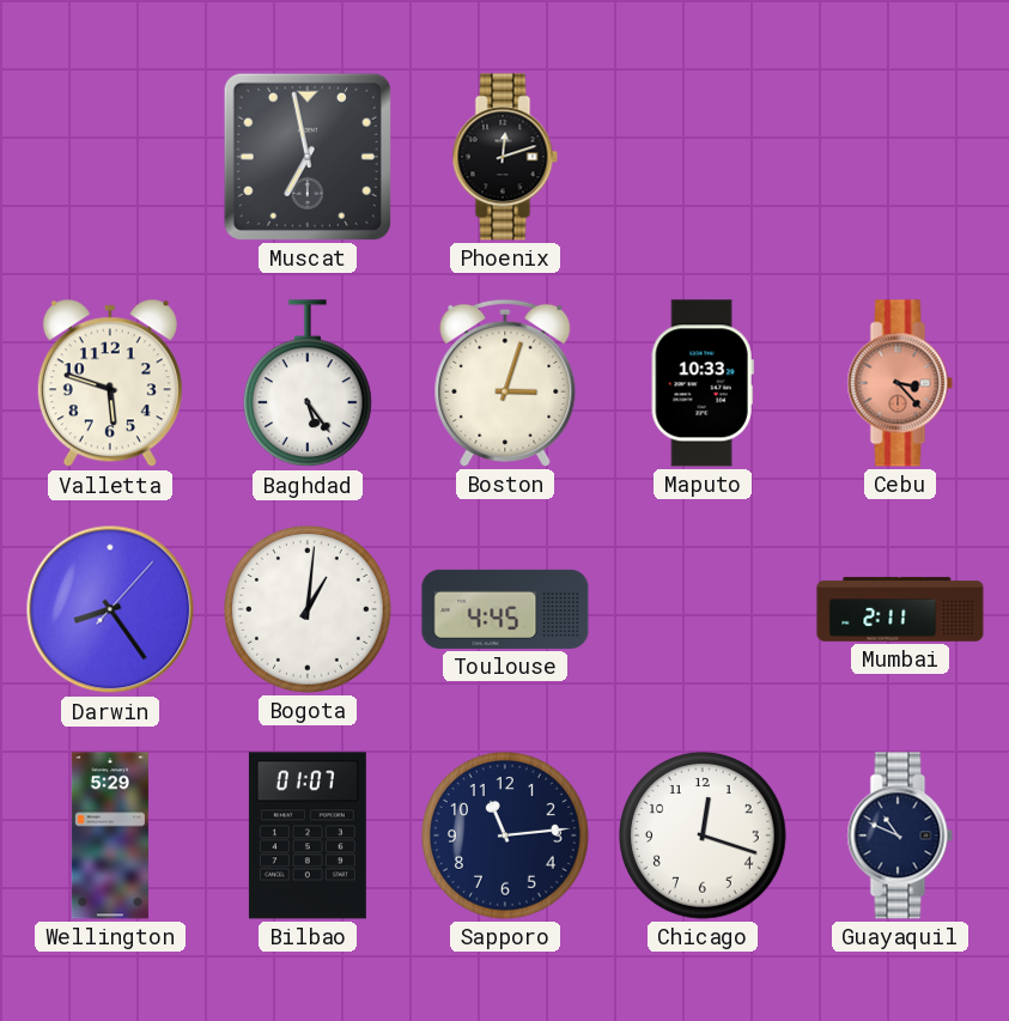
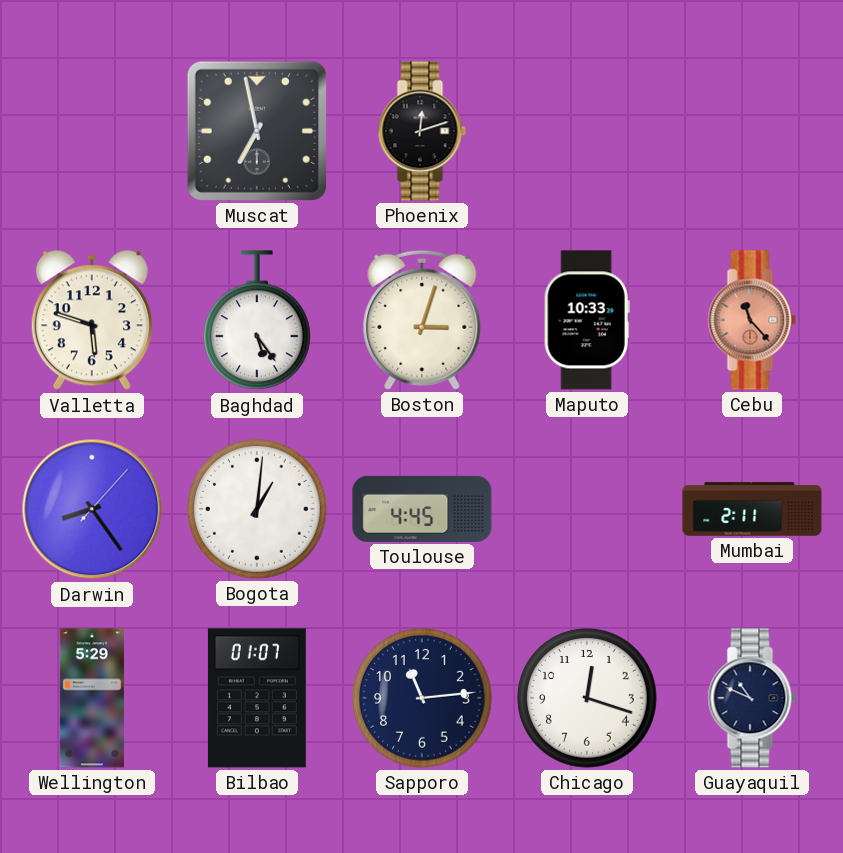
Cebu: 3:23 -> 11:23
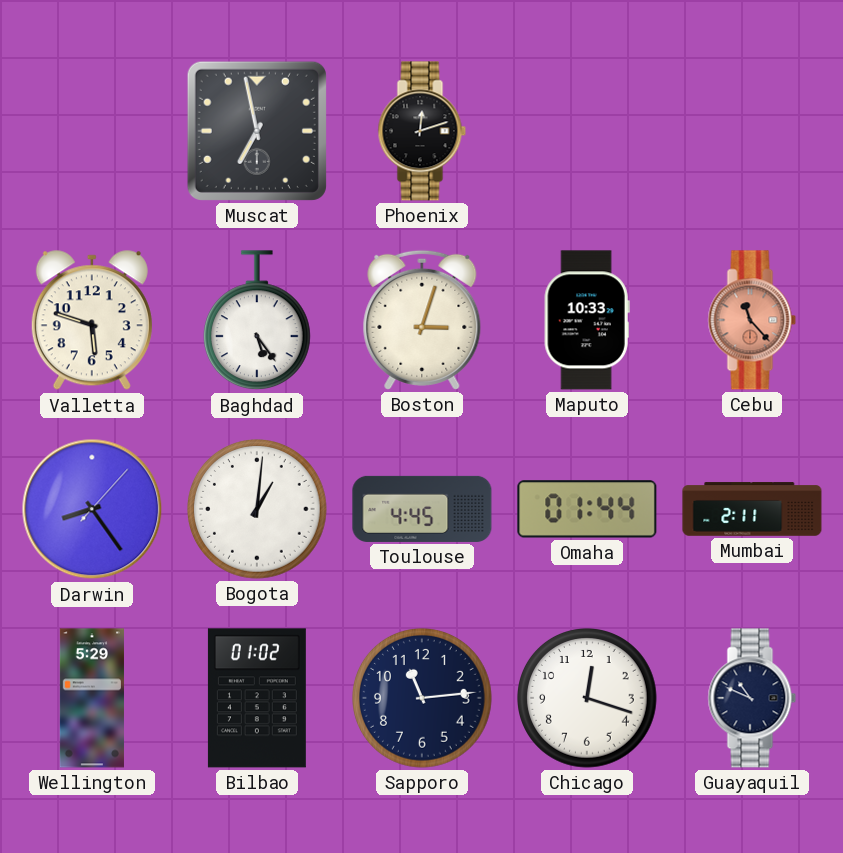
Omaha: none -> 01:44
Bilbao: 01:07 -> 01:02
